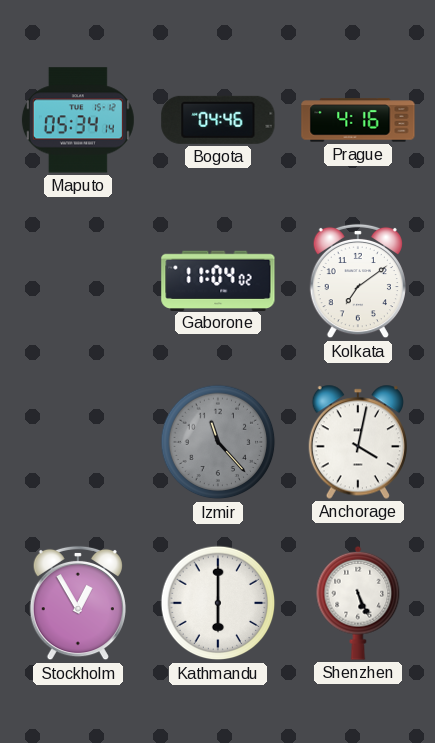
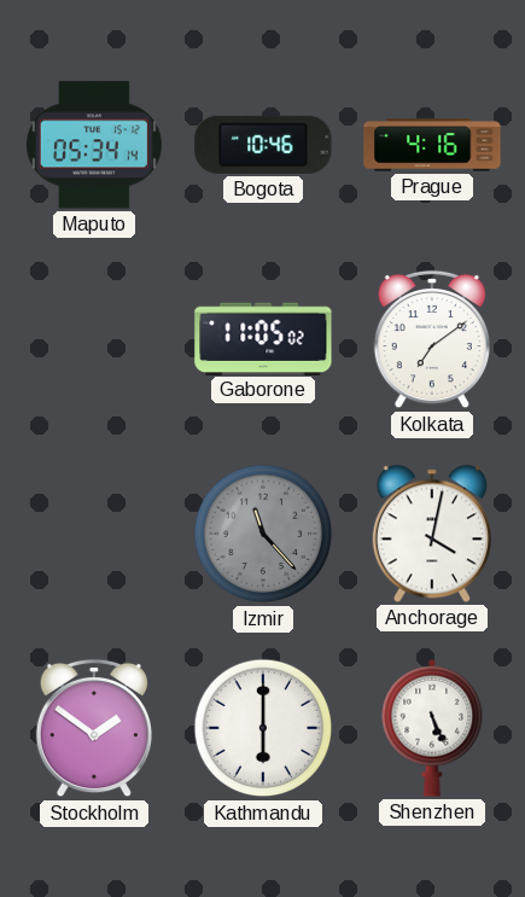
Bogota: 04:46 -> 10:46
Gaborone: 11:04 -> 11:05
Stockholm: 12:55 -> 1:51
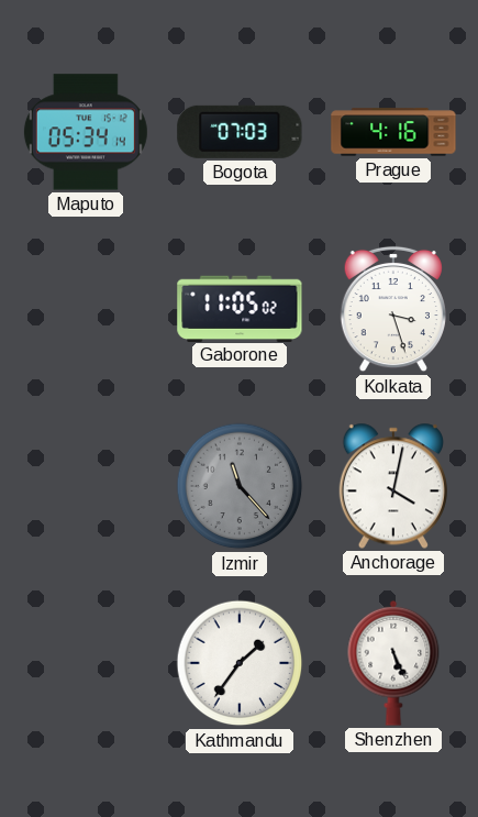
Bogota: 10:46 -> 07:03
Kolkata: 7:09 -> 3:27
Stockholm: 1:51 -> none
Kathmandu: 6:00 -> 1:36
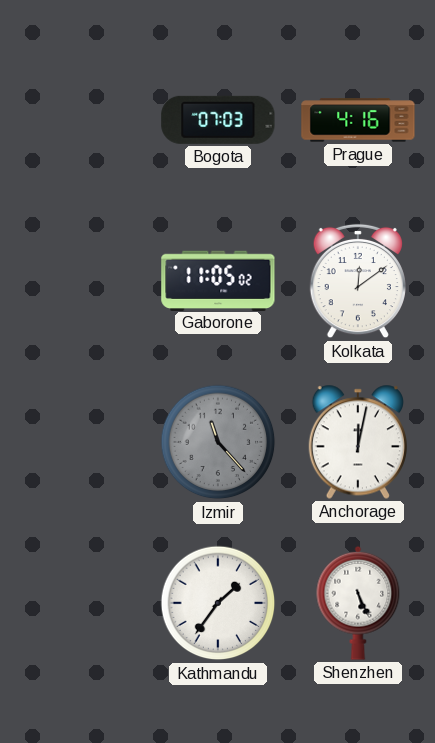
Maputo: 05:34 -> none
Kolkata: 3:27 -> 12:09
Anchorage: 4:02 -> 12:02
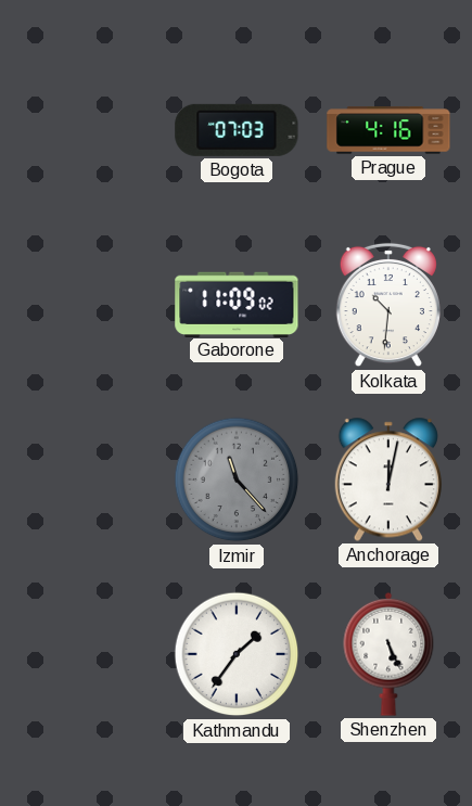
Gaborone: 11:05 -> 11:09
Kolkata: 12:09 -> 10:31
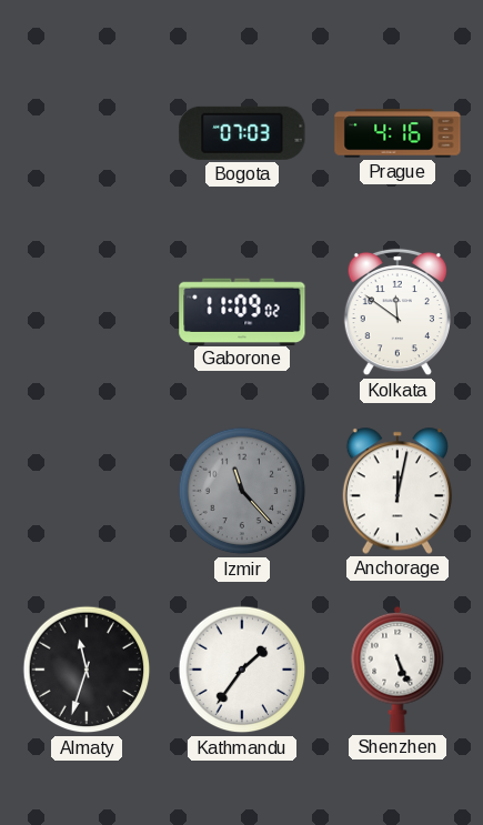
Kolkata: 10:31 -> 11:51
Almaty: none -> 11:33
